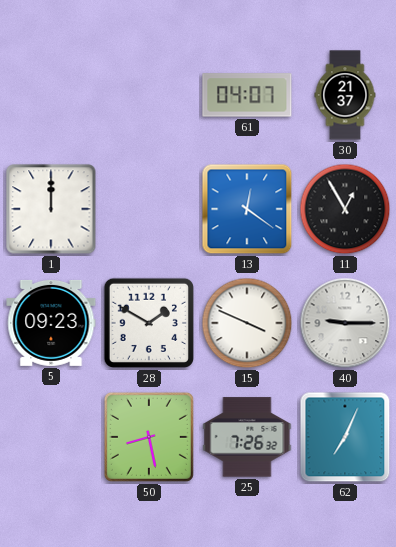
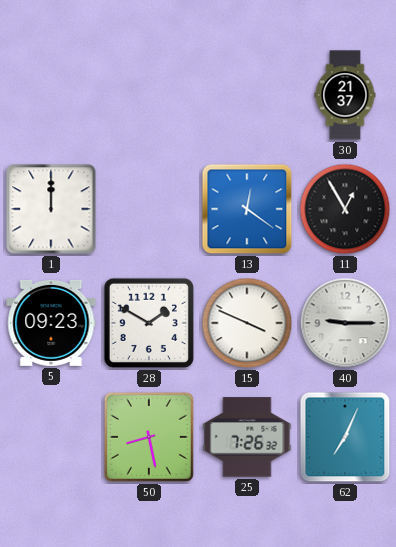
61: 04:07 -> none
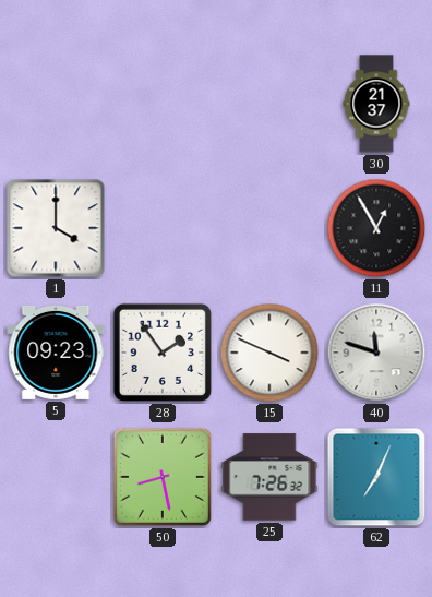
1: 12:00 -> 4:00
13: 12:21 -> none
28: 1:50 -> 1:54
40: 9:15 -> 11:48
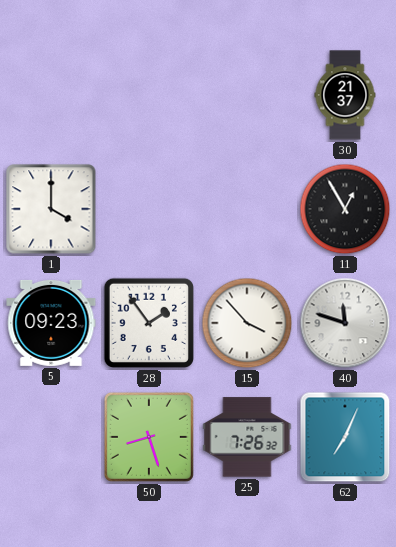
15: 3:49 -> 3:53
50: 8:28 -> 8:27
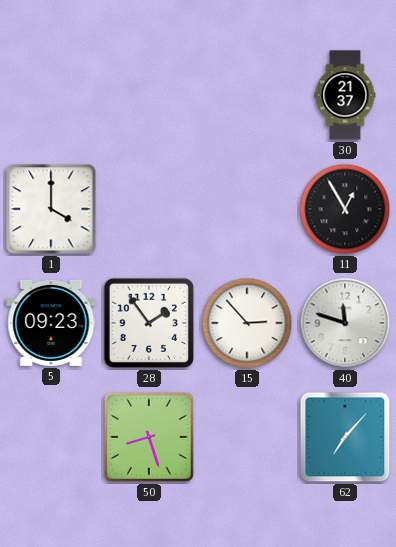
15: 3:53 -> 2:53
25: 7:26 -> none
62: 7:04 -> 7:07
